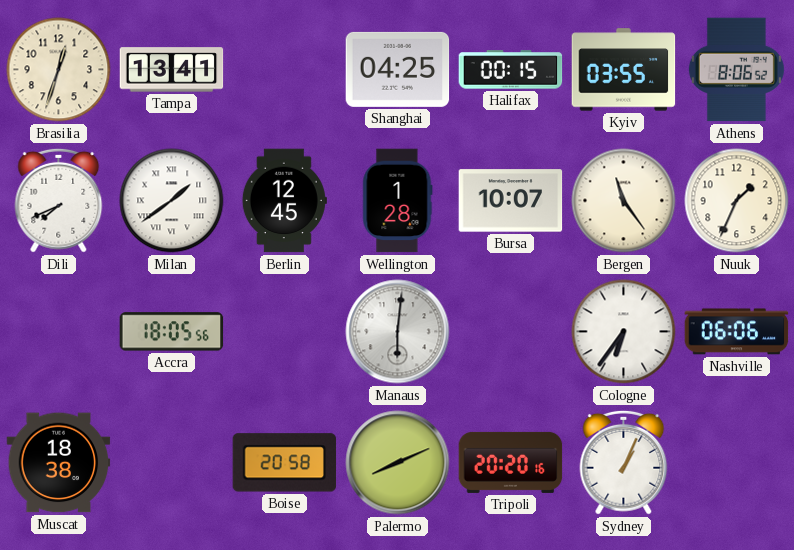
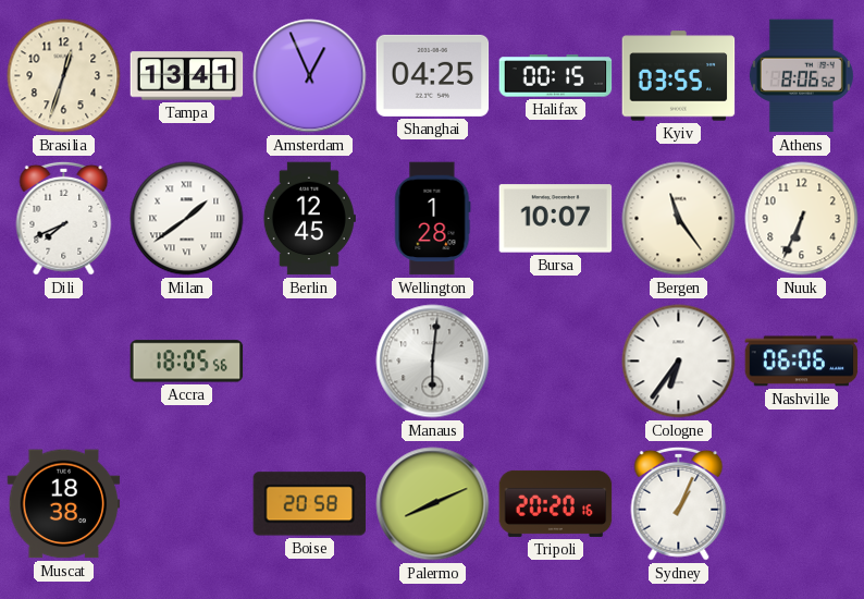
Amsterdam: none -> 12:56
Nuuk: 1:34 -> 6:34
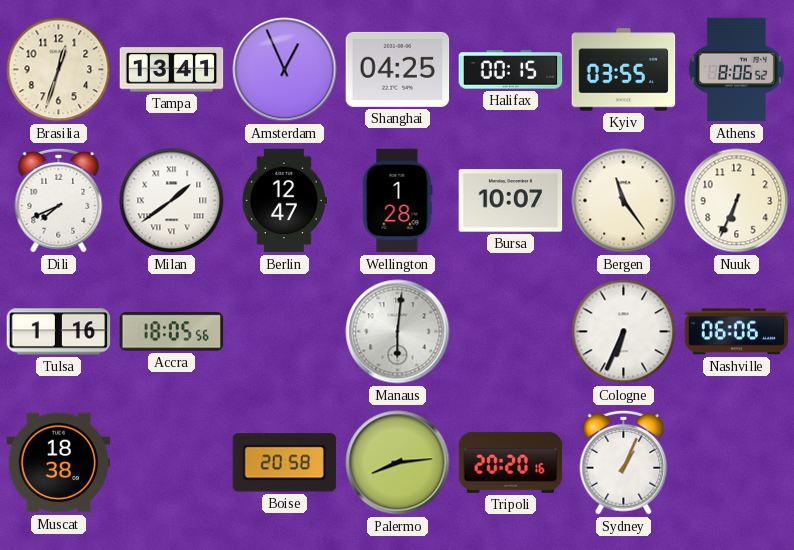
Berlin: 12:45 -> 12:47
Tulsa: none -> 1:16
Cologne: 6:36 -> 6:34
Palermo: 8:11 -> 8:14
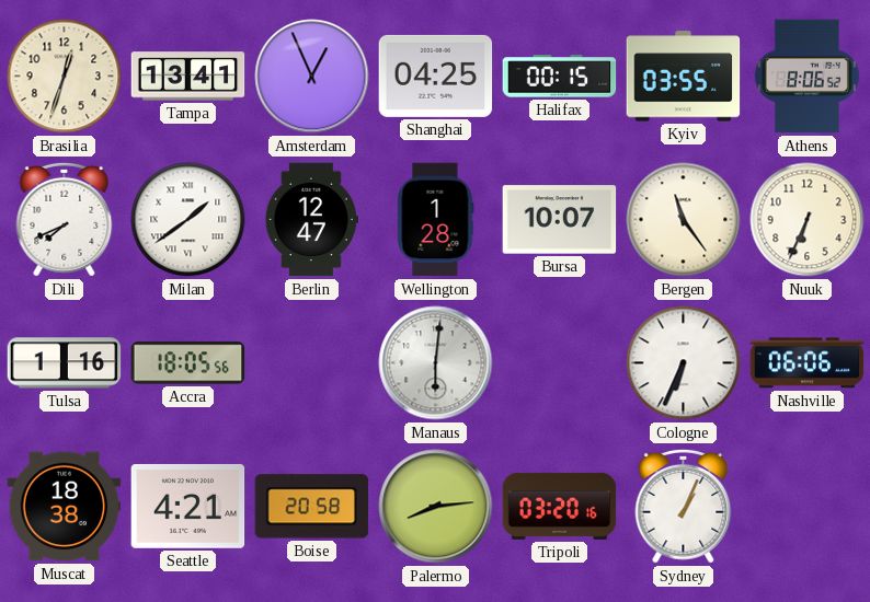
Seattle: none -> 4:21
Tripoli: 20:20 -> 03:20
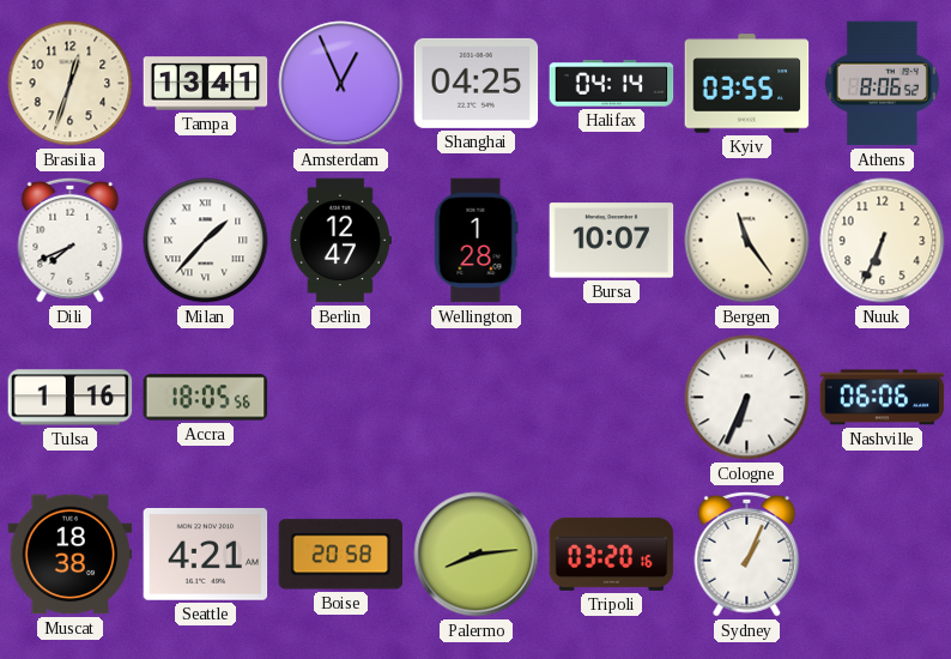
Halifax: 00:15 -> 04:14
Milan: 1:39 -> 1:37
Manaus: 6:01 -> none
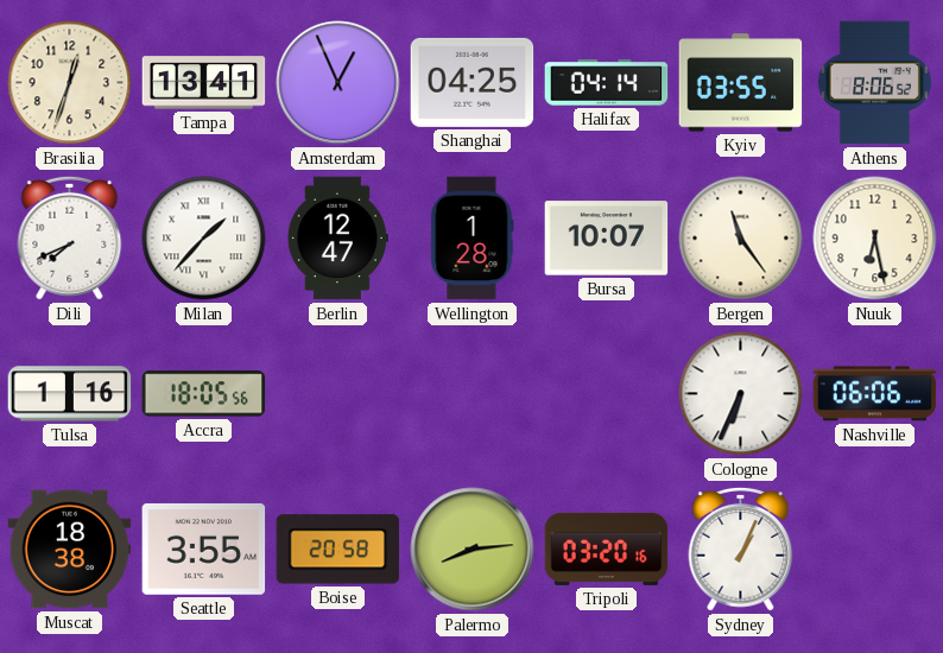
Nuuk: 6:34 -> 6:28
Seattle: 4:21 -> 3:55
